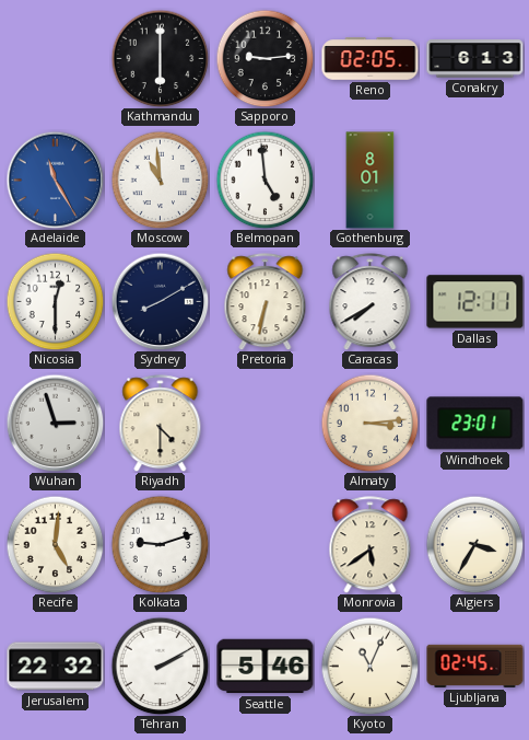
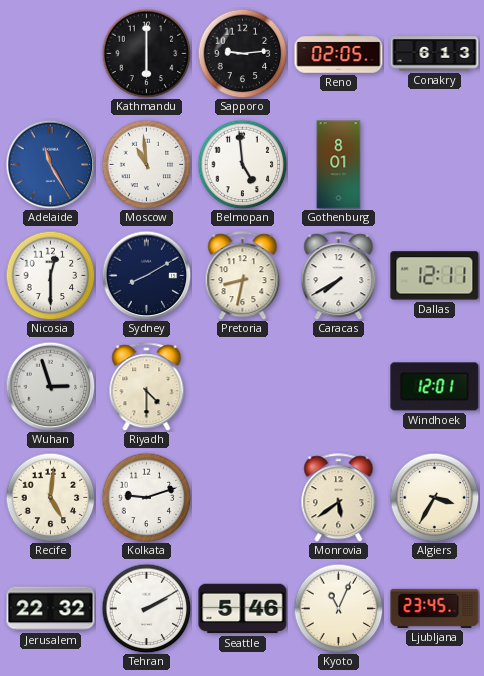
Pretoria: 6:32 -> 8:32
Almaty: 3:14 -> none
Windhoek: 23:01 -> 12:01
Ljubljana: 02:45 -> 23:45
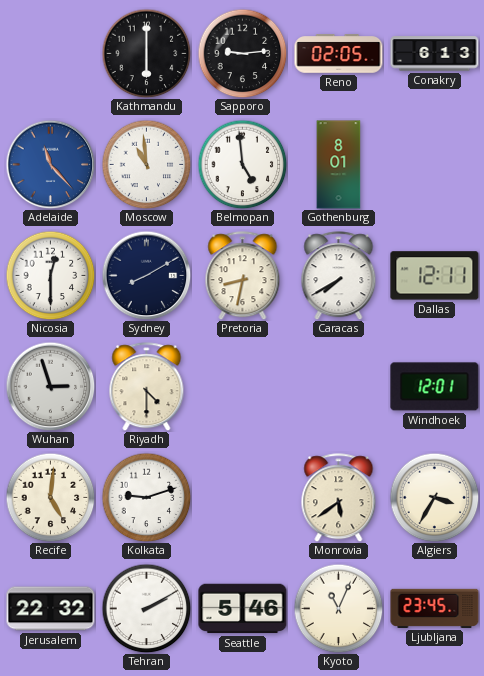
Adelaide: 11:25 -> 11:23
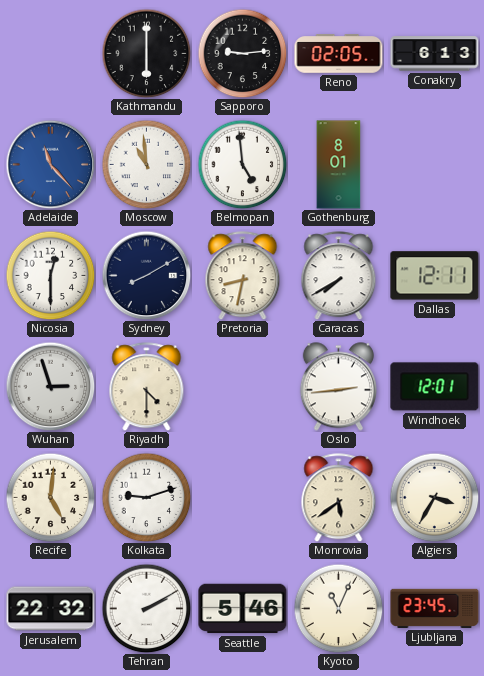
Oslo: none -> 2:44
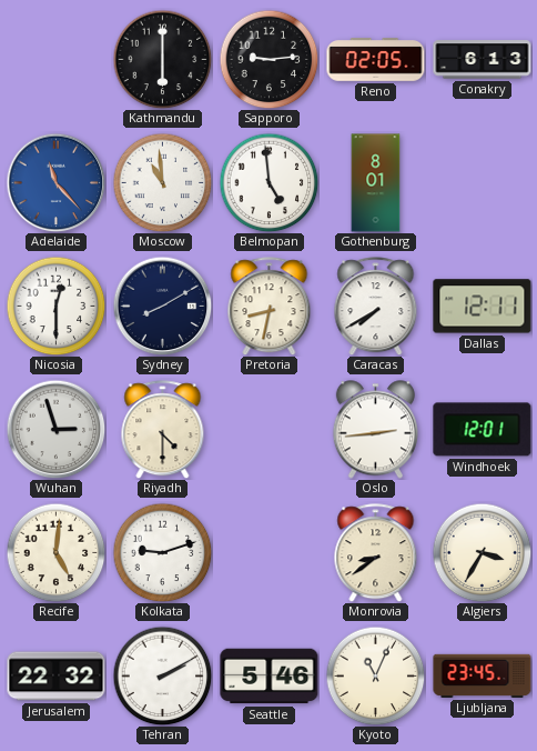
Monrovia: 5:39 -> 8:39
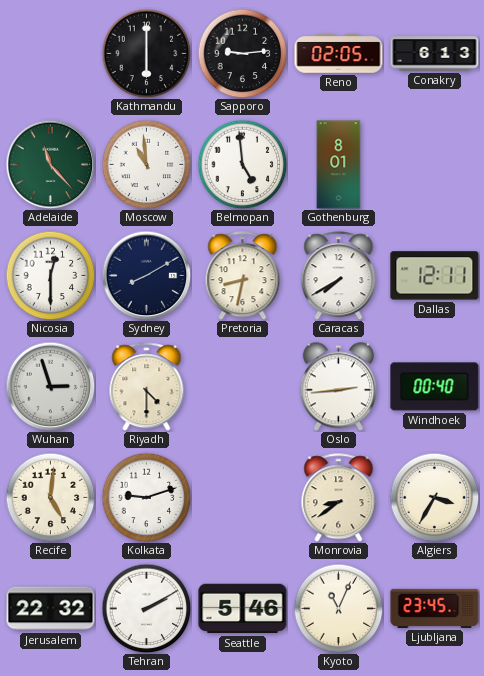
Adelaide dial: blue -> green
Windhoek: 12:01 -> 00:40
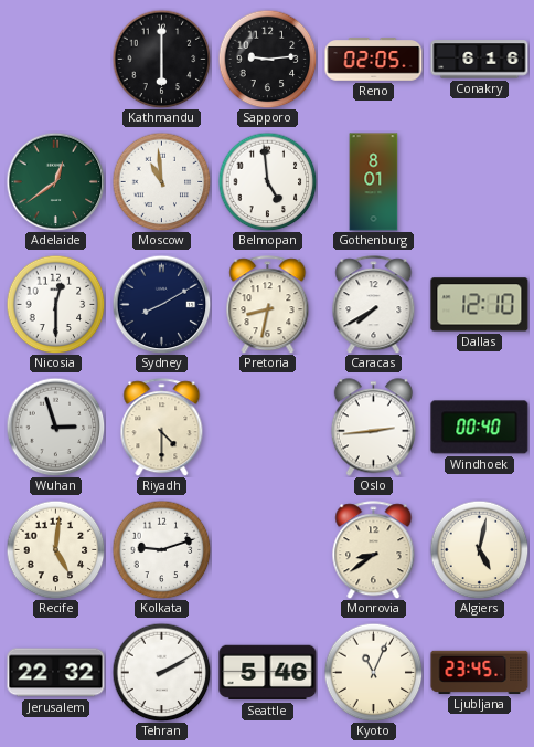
Conakry: 6:13 -> 6:16
Adelaide: 11:23 -> 12:39
Dallas: 12:11 -> 12:10
Algiers: 3:35 -> 5:02
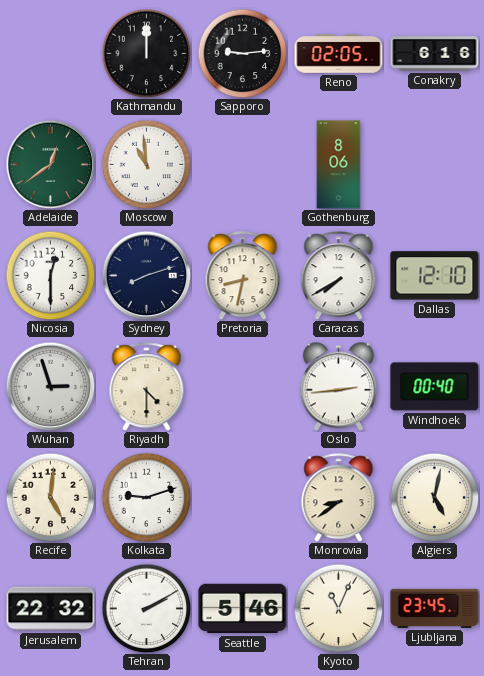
Kathmandu: 6:00 -> 12:00
Belmopan: 4:59 -> none
Gothenburg: 8:01 -> 8:06
Sydney: 8:10 -> 8:12
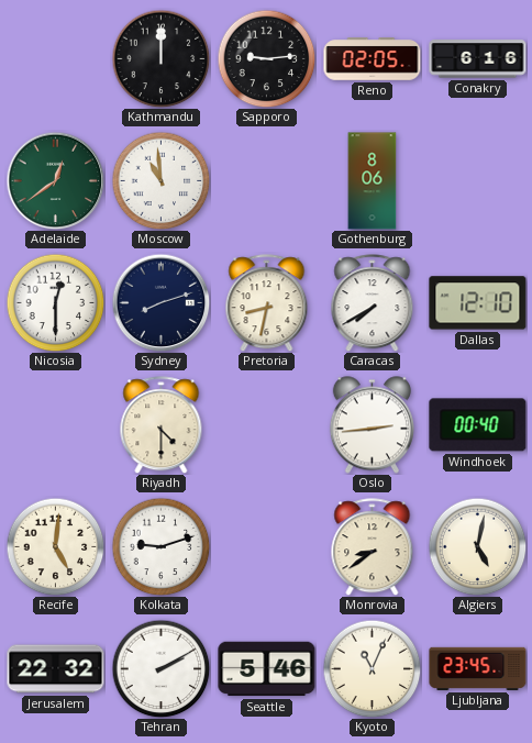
Wuhan: 2:57 -> none
